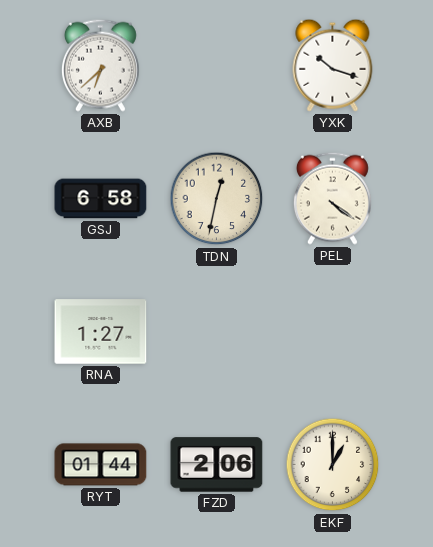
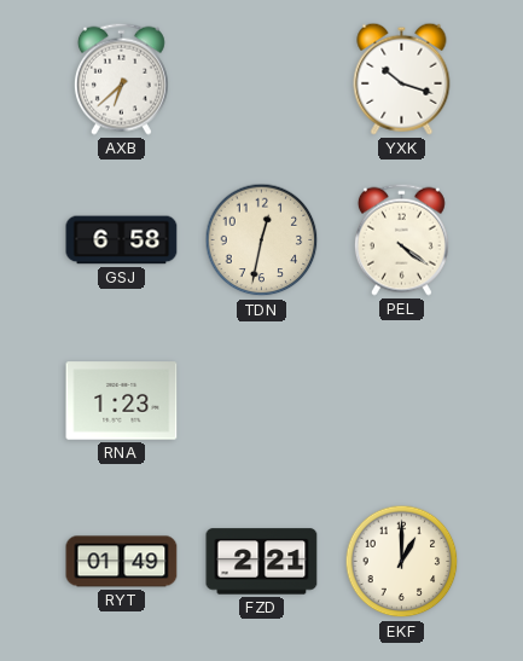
RNA: 1:27 -> 1:23
RYT: 01:44 -> 01:49
FZD: 2:06 -> 2:21
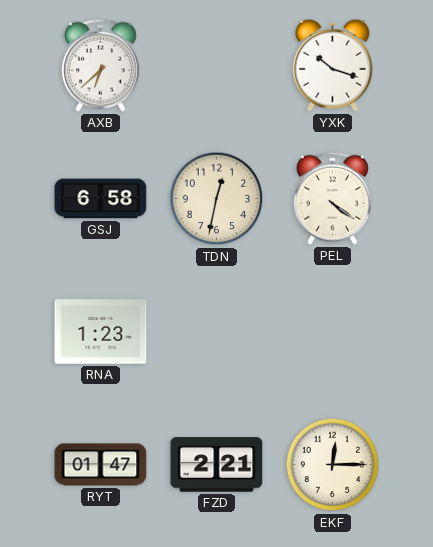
RYT: 01:49 -> 01:47
EKF: 1:00 -> 12:15
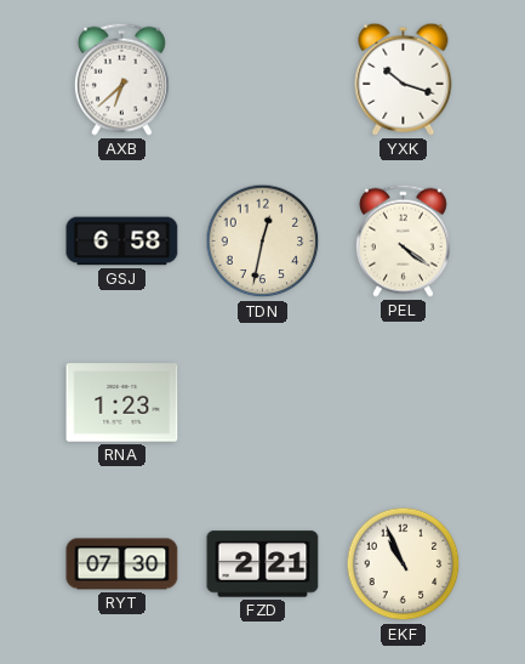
RYT: 01:47 -> 07:30
EKF: 12:15 -> 10:56
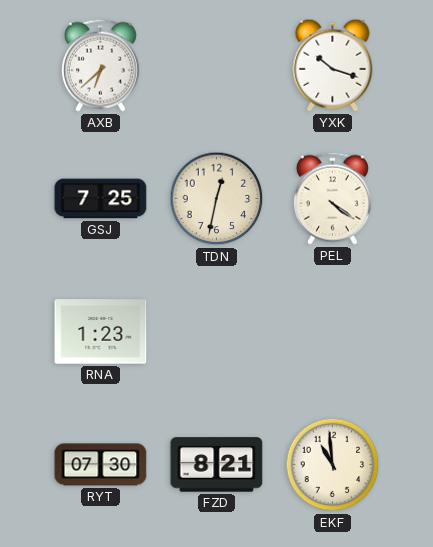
GSJ: 6:58 -> 7:25
FZD: 2:21 -> 8:21
EKF: 10:56 -> 10:59
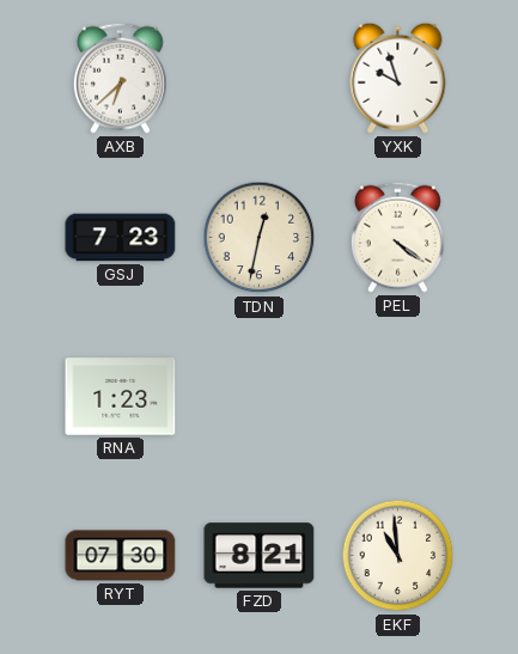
YXK: 10:18 -> 9:57
GSJ: 7:25 -> 7:23
